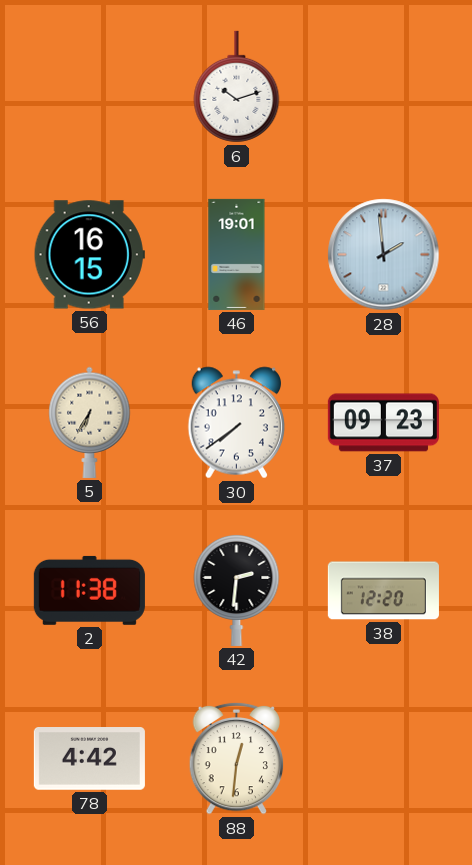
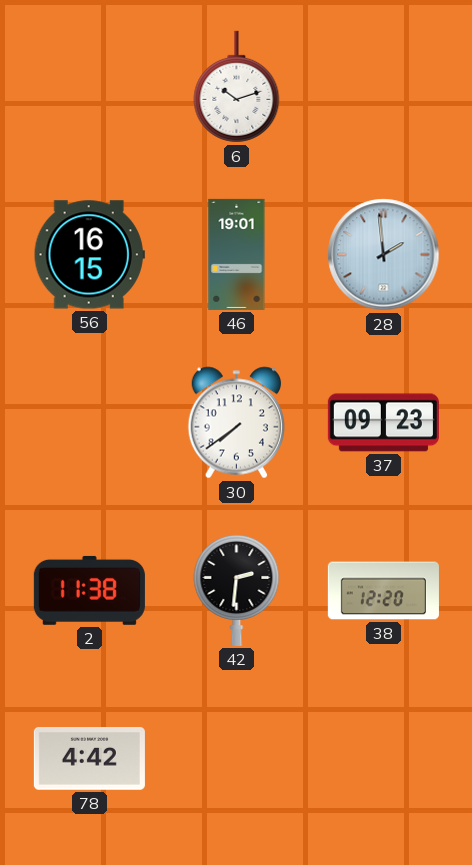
5: 6:35 -> none
88: 12:31 -> none
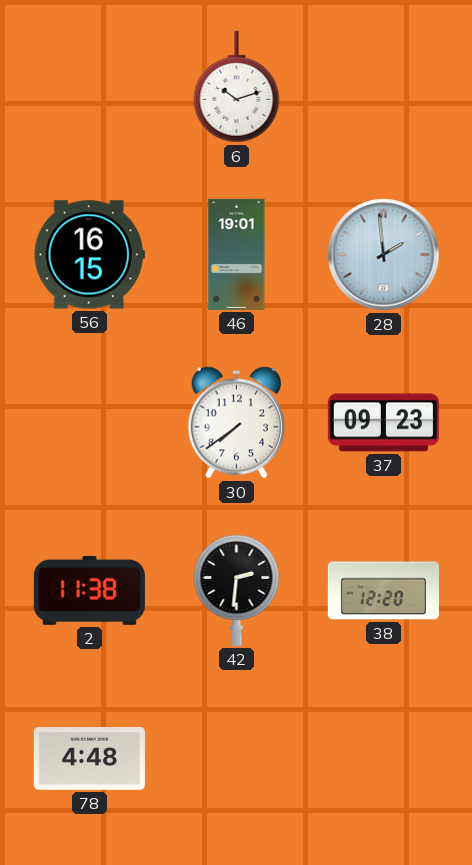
78: 4:42 -> 4:48
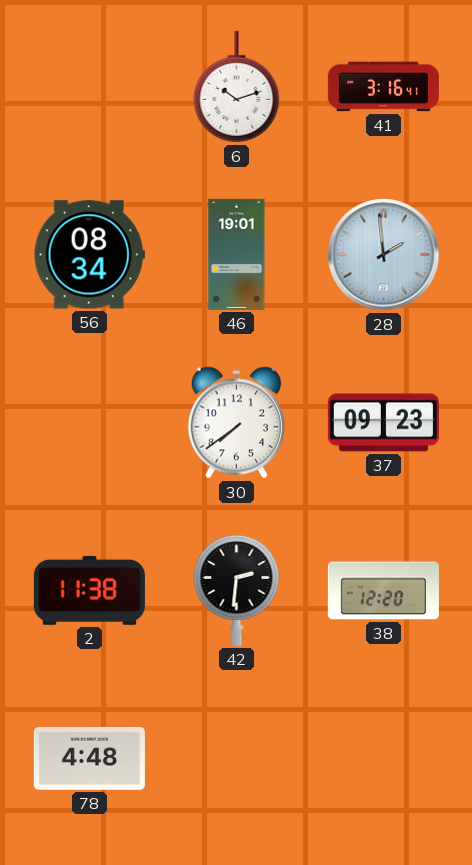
41: none -> 3:16
56: 16:15 -> 08:34
